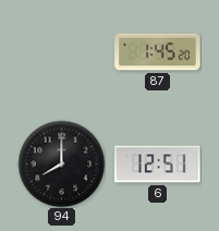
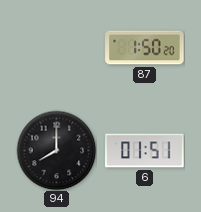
87: 1:45 -> 1:50
6: 12:51 -> 01:51
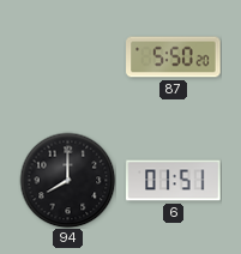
87: 1:50 -> 5:50
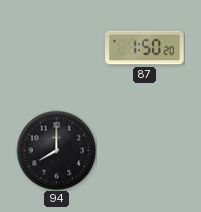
87: 5:50 -> 1:50
6: 01:51 -> none
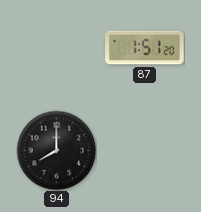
87: 1:50 -> 1:51
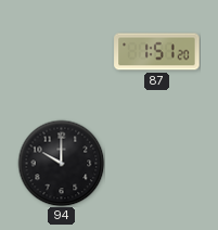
94: 8:00 -> 10:00
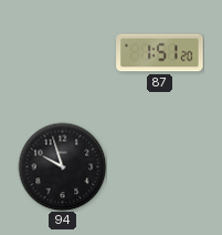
94: 10:00 -> 9:57
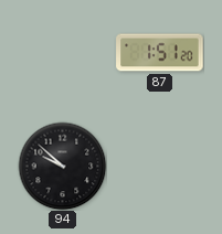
94: 9:57 -> 9:52
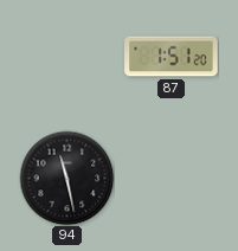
94: 9:52 -> 11:28
